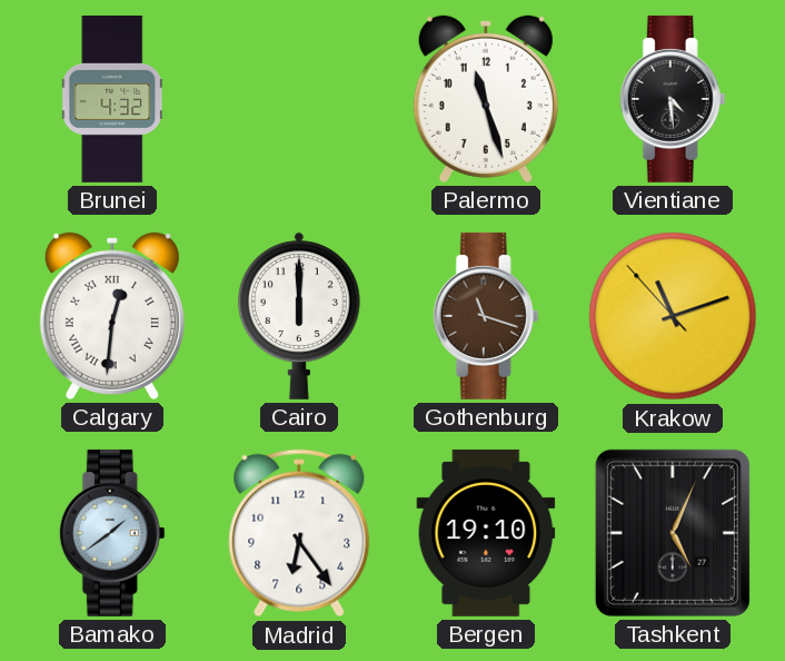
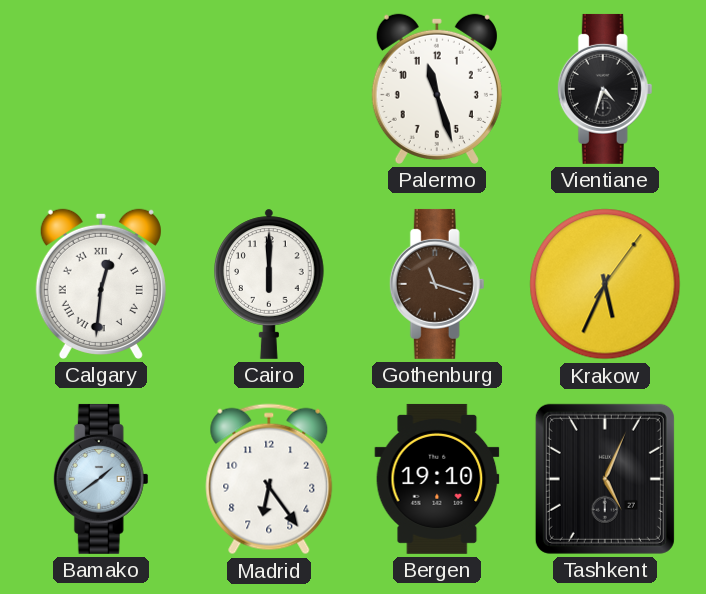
Brunei: 4:32 -> none
Vientiane: 4:29 -> 4:33
Krakow: 11:11 -> 5:34
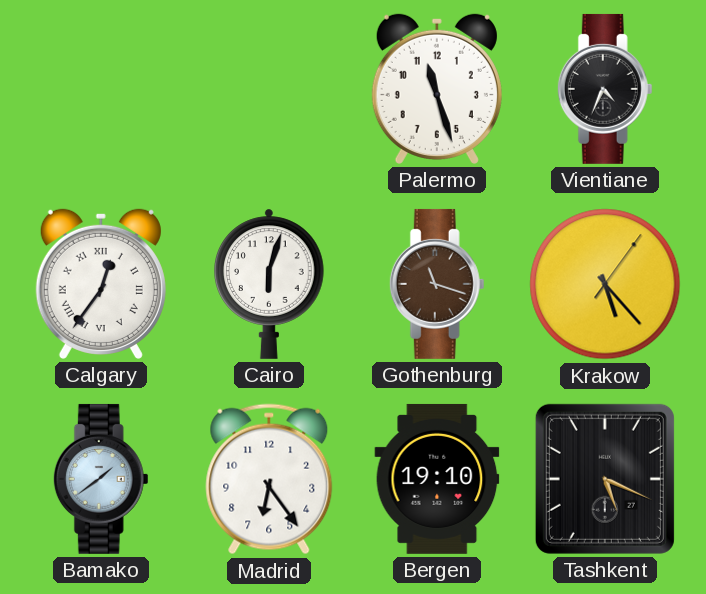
Vientiane: 4:33 -> 4:34
Calgary: 12:31 -> 12:36
Cairo: 6:00 -> 6:03
Krakow: 5:34 -> 5:23
Tashkent: 5:04 -> 5:19
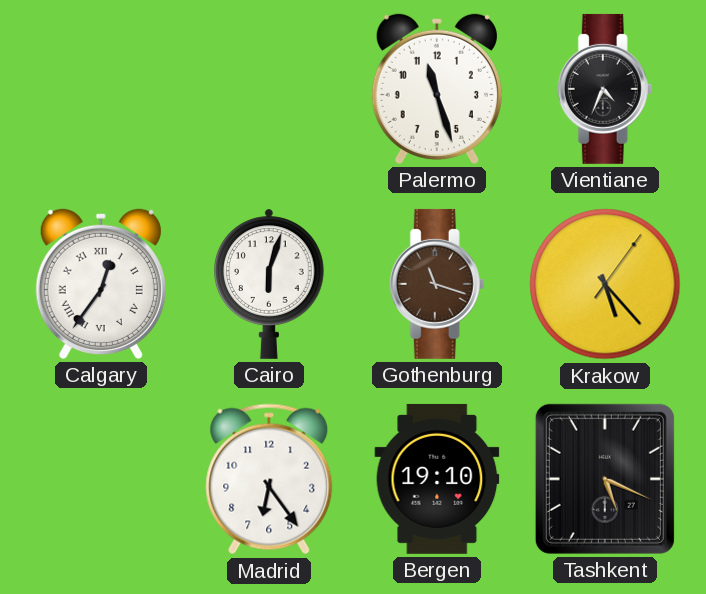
Bamako: 1:39 -> none
